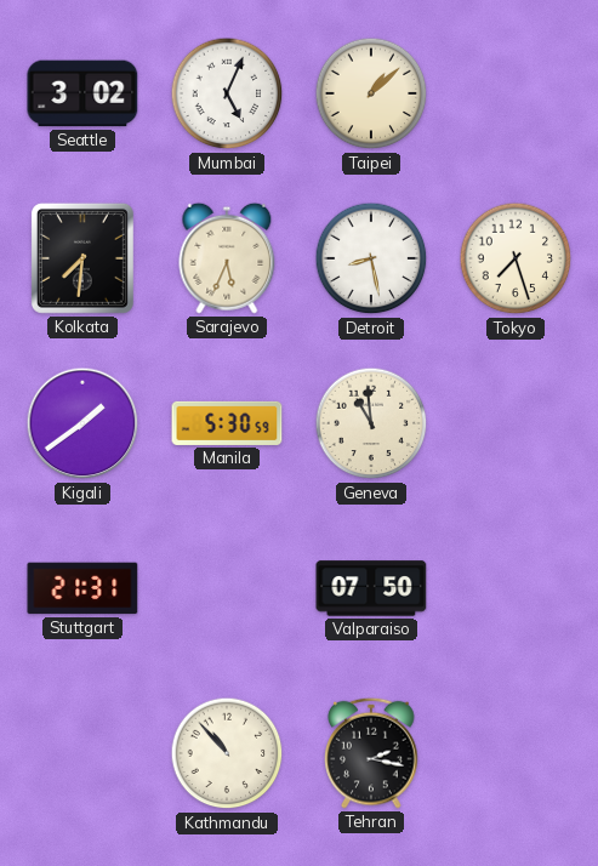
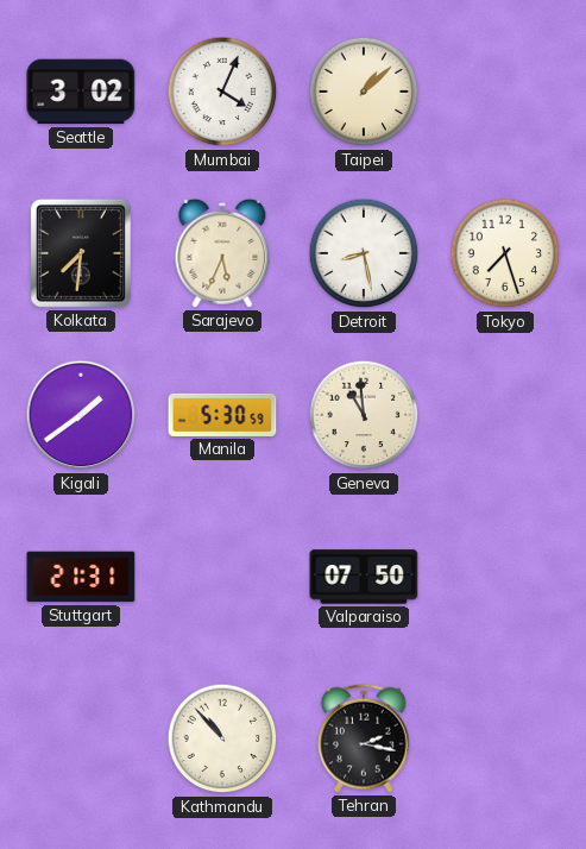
Mumbai: 5:04 -> 4:04
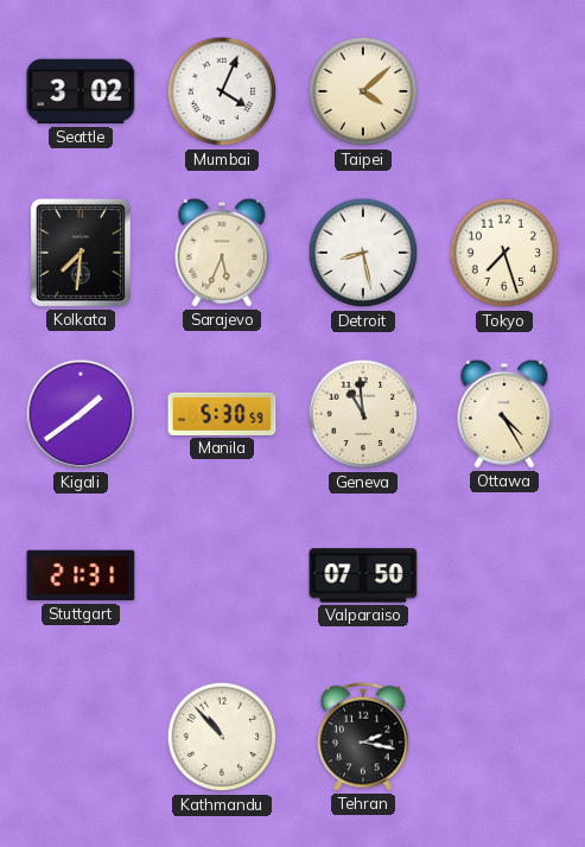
Taipei: 1:08 -> 4:08
Ottawa: none -> 4:25
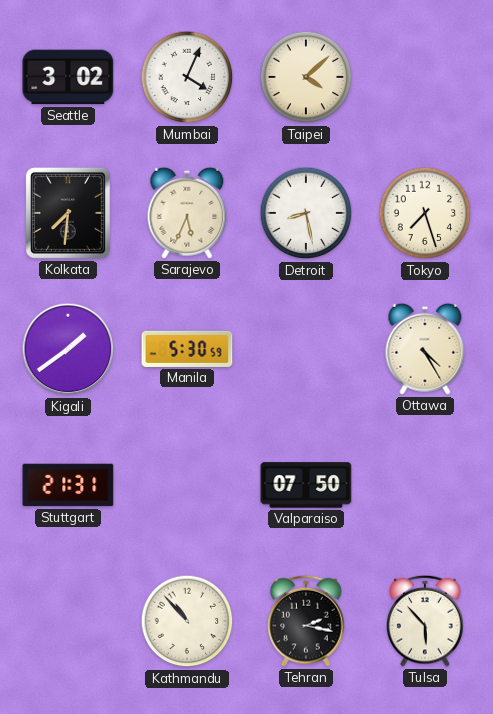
Geneva: 10:59 -> none
Tulsa: none -> 5:53
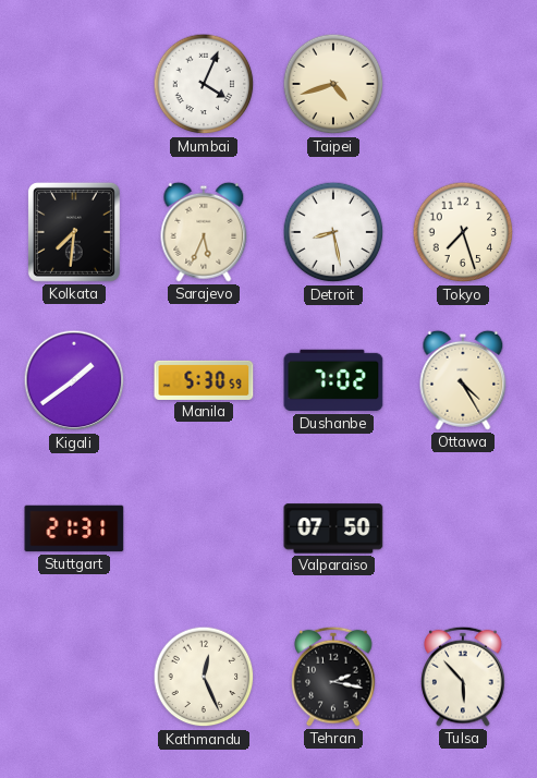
Seattle: 3:02 -> none
Taipei: 4:08 -> 4:42
Dushanbe: none -> 7:02
Kathmandu: 10:53 -> 12:26
